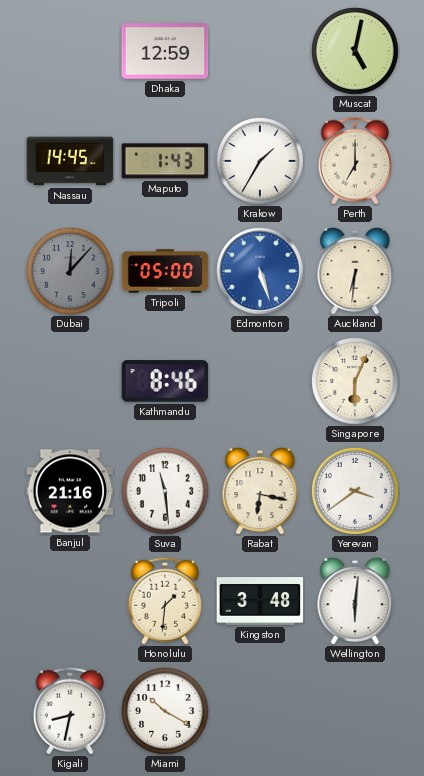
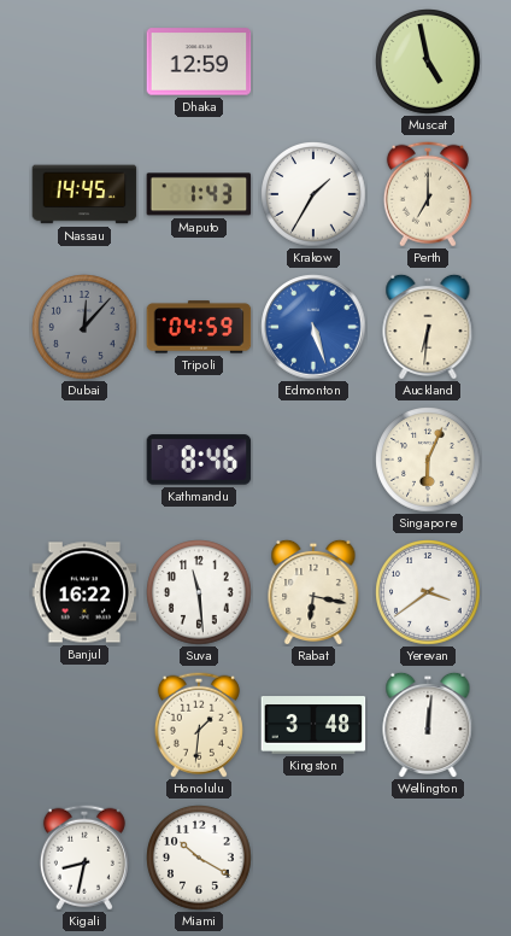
Muscat: 5:02 -> 4:58
Tripoli: 05:00 -> 04:59
Banjul: 21:16 -> 16:22
Wellington: 6:01 -> 12:01
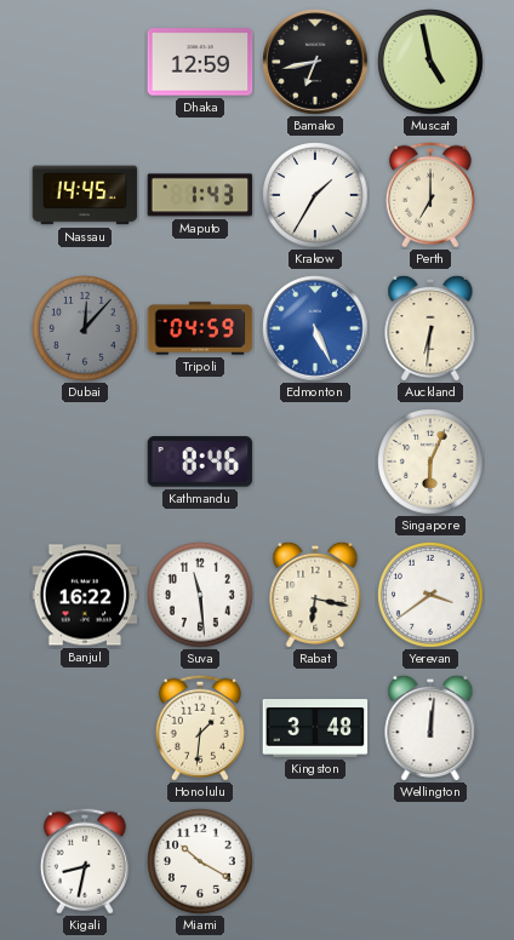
Bamako: none -> 6:43
Edmonton: 5:27 -> 5:26
